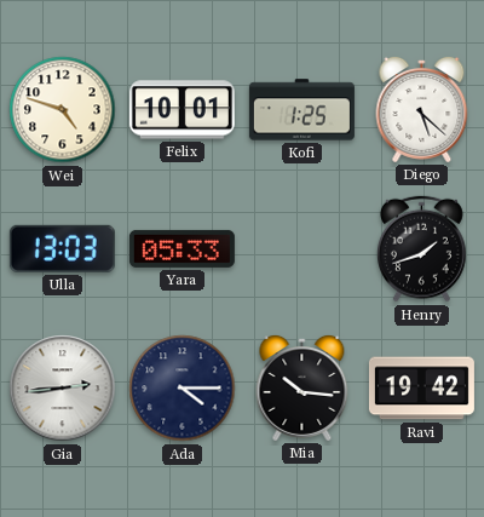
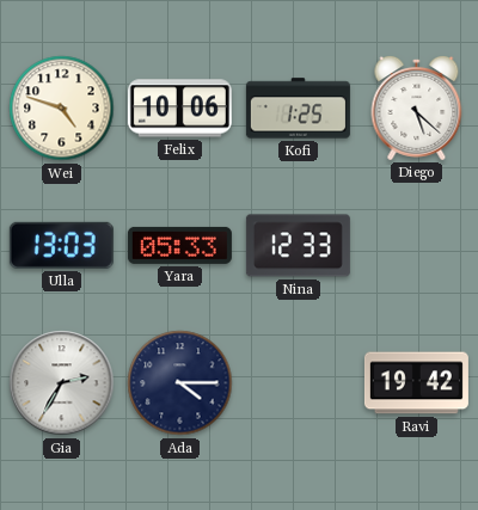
Felix: 10:01 -> 10:06
Nina: none -> 12:33
Henry: 1:42 -> none
Gia: 2:44 -> 2:35
Mia: 10:16 -> none
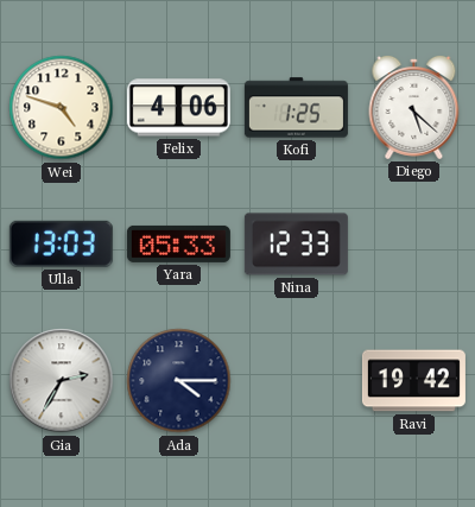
Felix: 10:06 -> 4:06
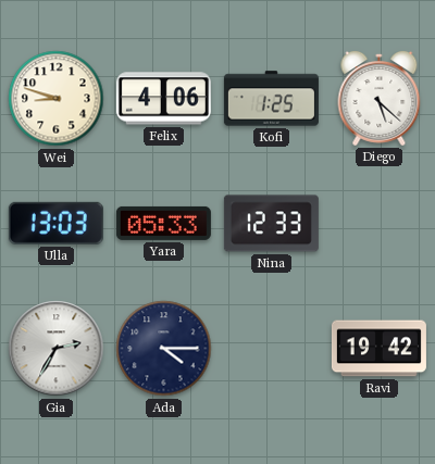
Wei: 4:48 -> 8:48
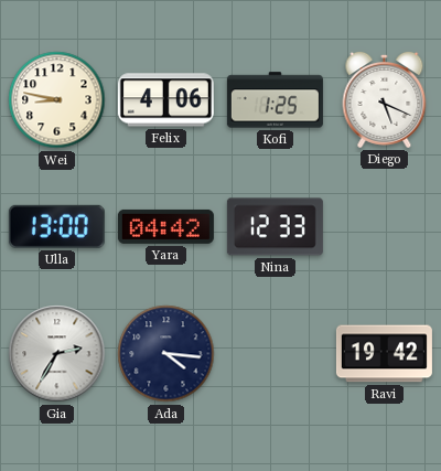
Wei: 8:48 -> 8:47
Diego: 5:22 -> 5:19
Ulla: 13:03 -> 13:00
Yara: 05:33 -> 04:42
Ada: 4:15 -> 4:16
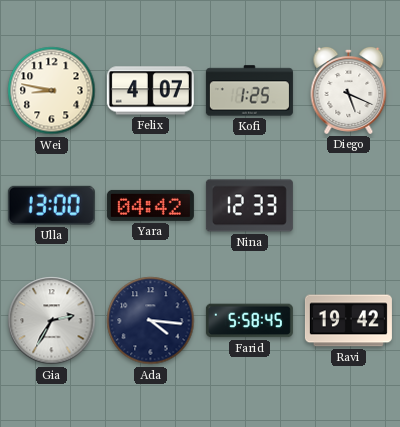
Felix: 4:06 -> 4:07
Farid: none -> 5:58
